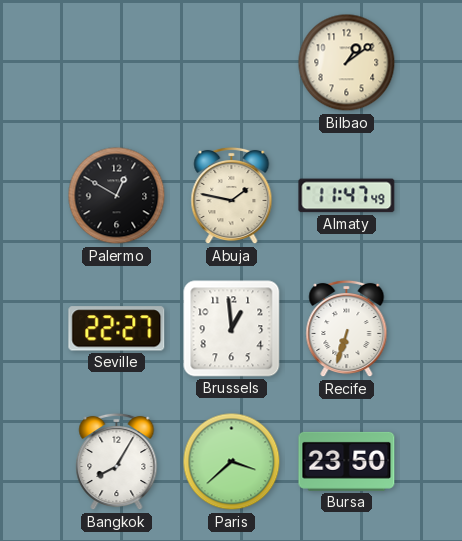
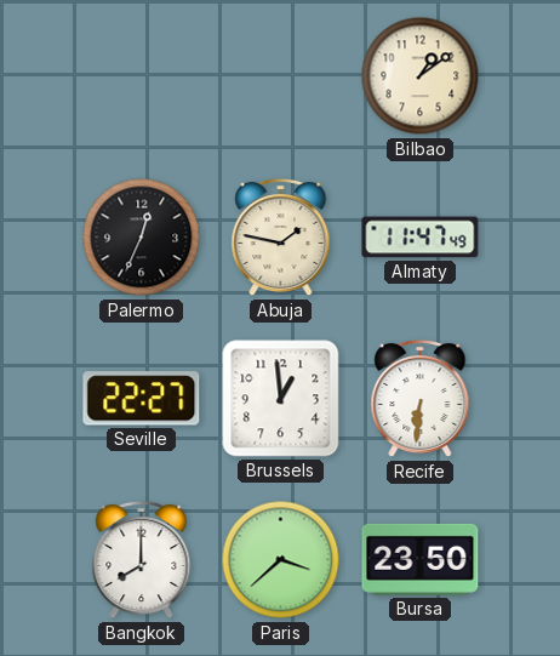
Palermo: 12:50 -> 12:34
Recife: 6:33 -> 6:31
Bangkok: 8:05 -> 8:00
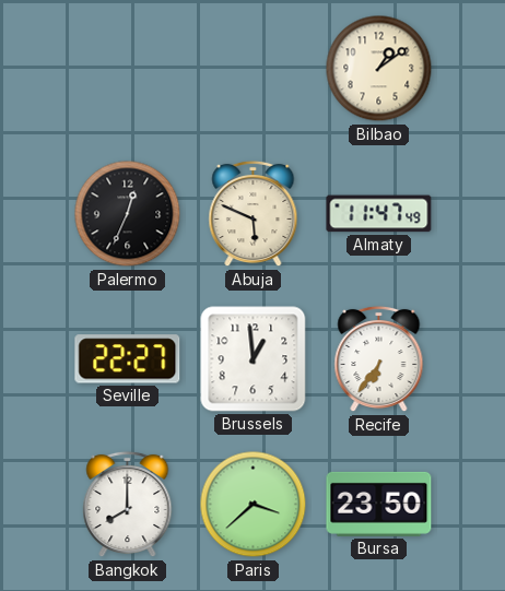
Abuja: 1:47 -> 5:49
Recife: 6:31 -> 6:36
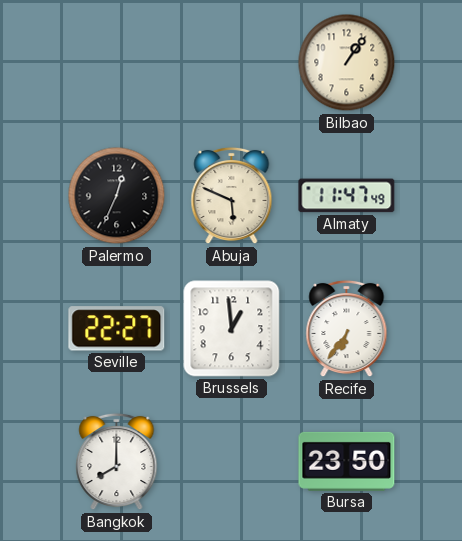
Bilbao: 1:09 -> 1:06
Paris: 3:38 -> none
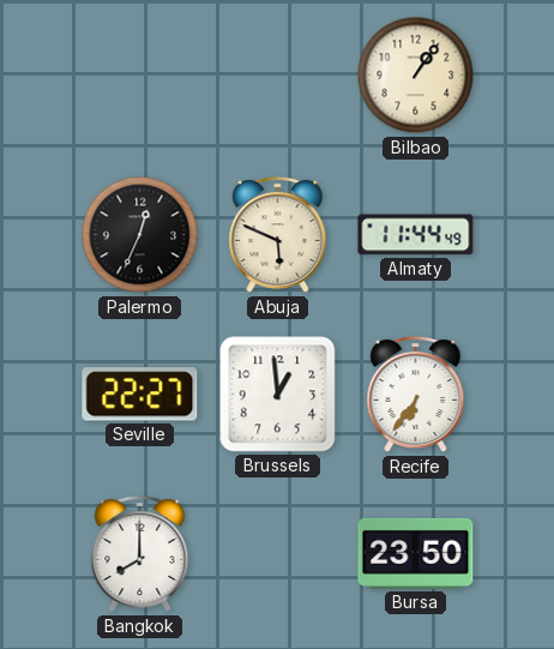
Almaty: 11:47 -> 11:44
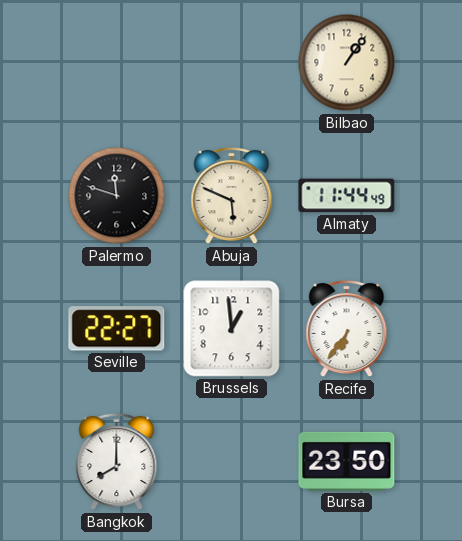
Palermo: 12:34 -> 11:48
